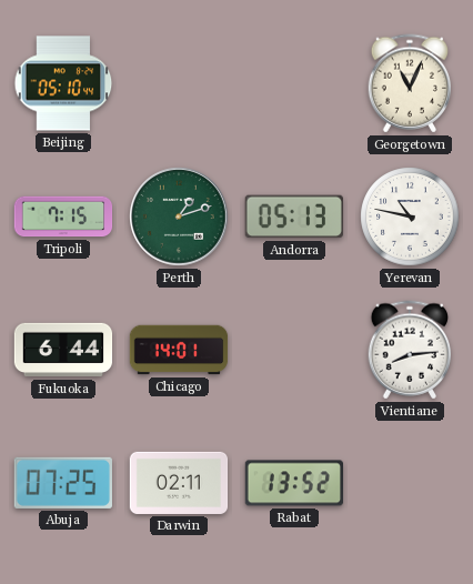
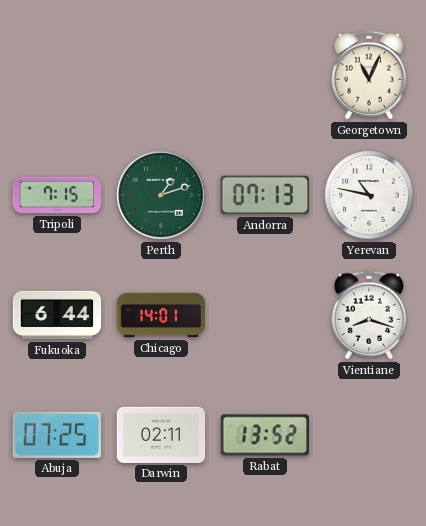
Beijing: 05:10 -> none
Andorra: 05:13 -> 07:13
Vientiane: 8:14 -> 8:18
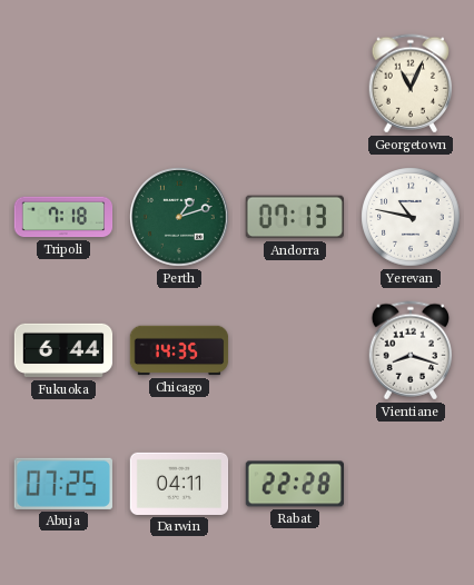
Tripoli: 7:15 -> 7:18
Chicago: 14:01 -> 14:35
Darwin: 02:11 -> 04:11
Rabat: 13:52 -> 22:28
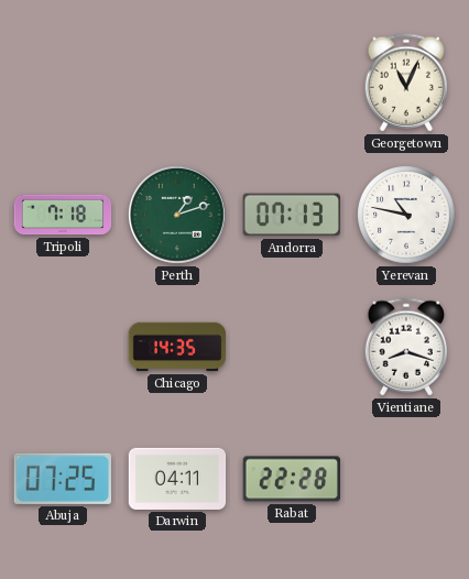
Fukuoka: 6:44 -> none
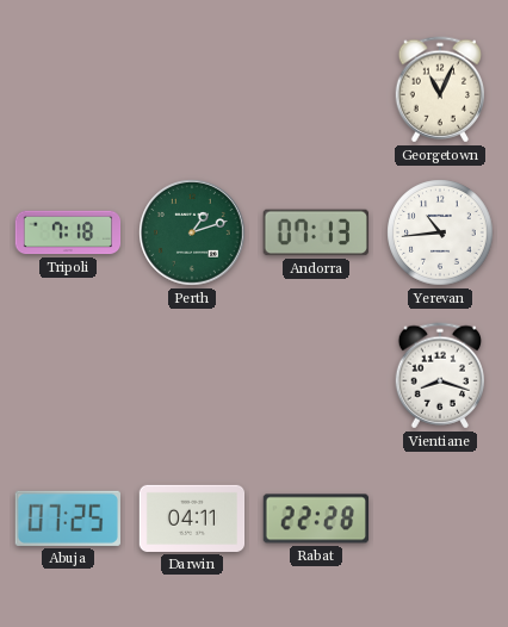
Yerevan: 10:47 -> 10:44
Chicago: 14:35 -> none
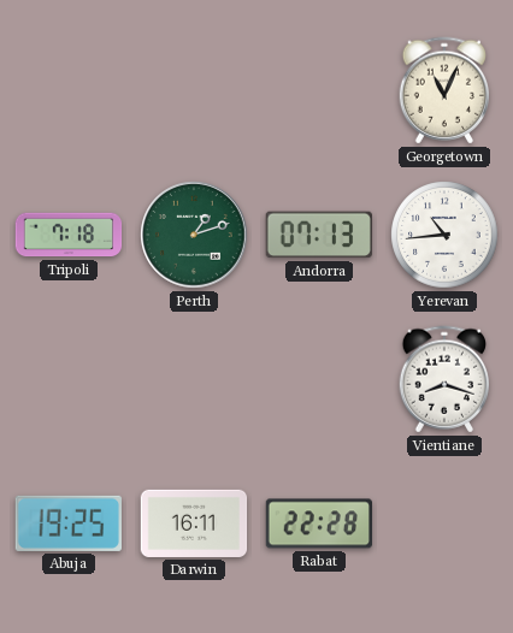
Abuja: 07:25 -> 19:25
Darwin: 04:11 -> 16:11
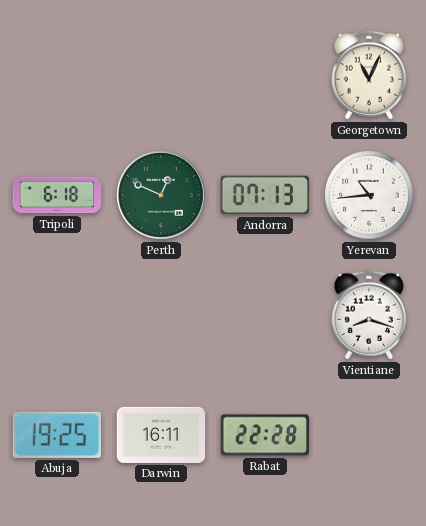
Tripoli: 7:18 -> 6:18
Perth: 1:12 -> 12:49
